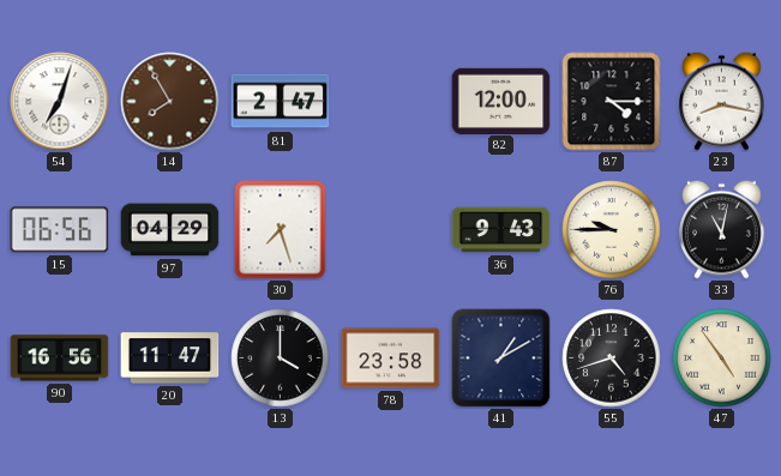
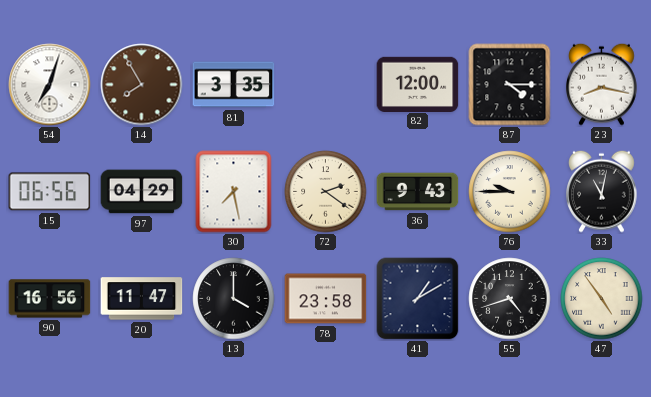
81: 2:47 -> 3:35
30: 7:27 -> 7:28
72: none -> 2:21
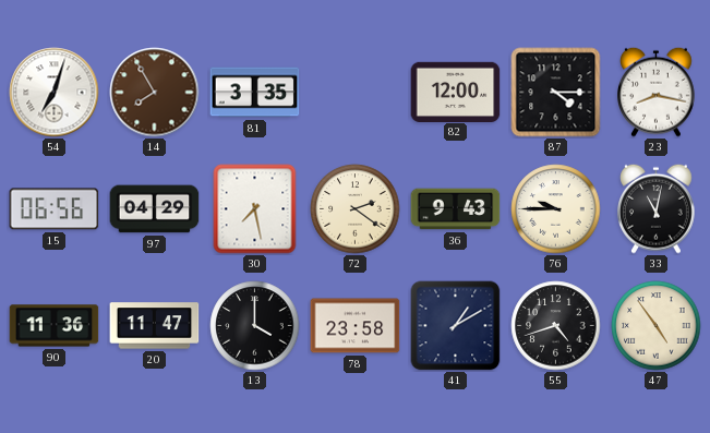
90: 16:56 -> 11:36
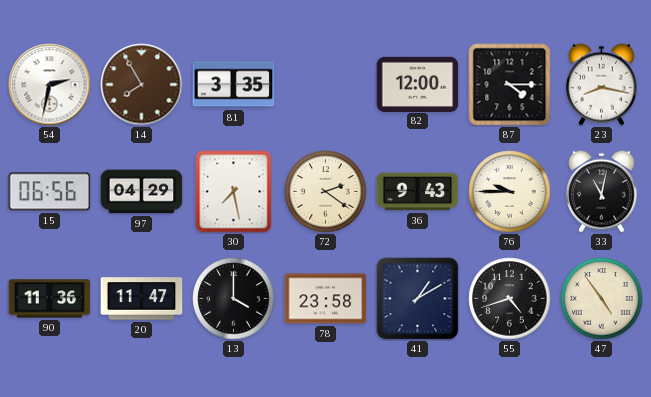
54: 7:03 -> 2:32
